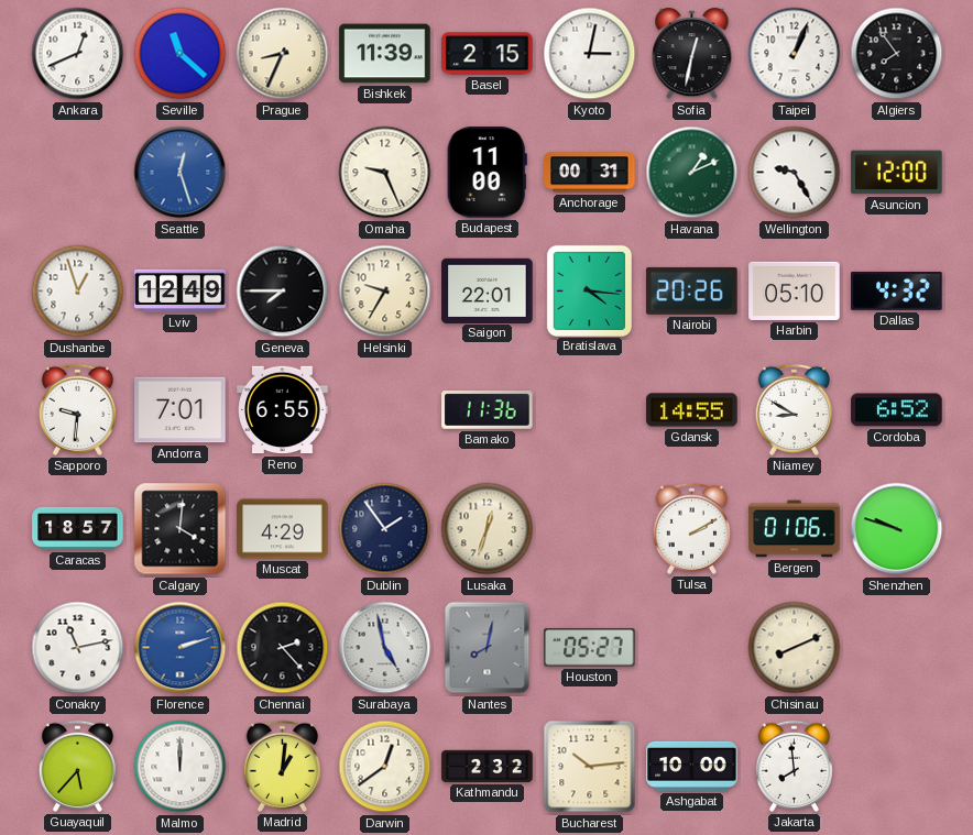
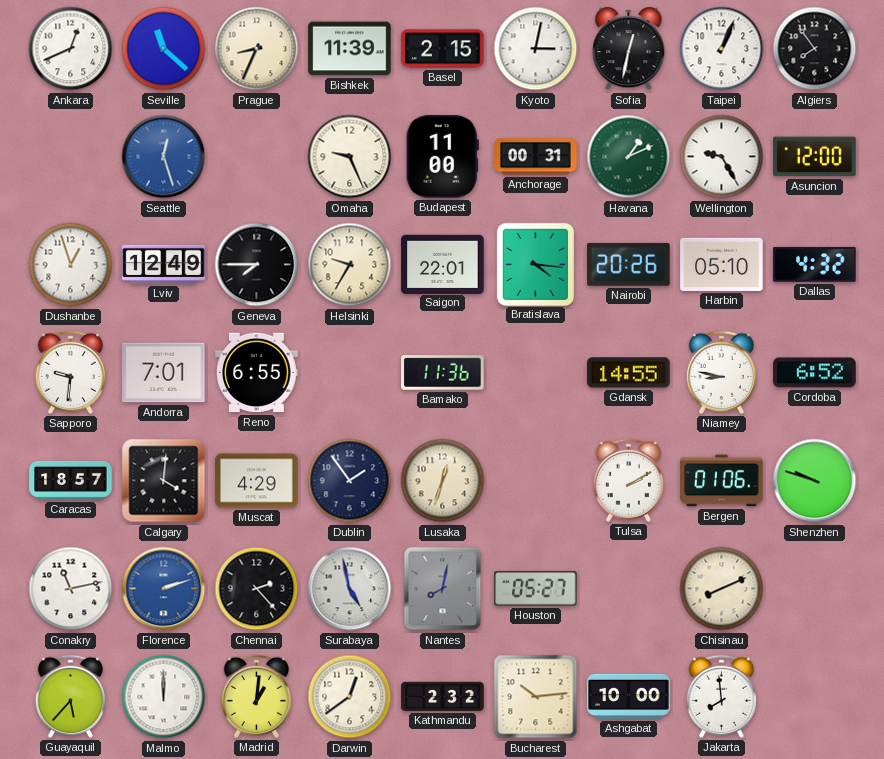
Niamey: 8:50 -> 8:47
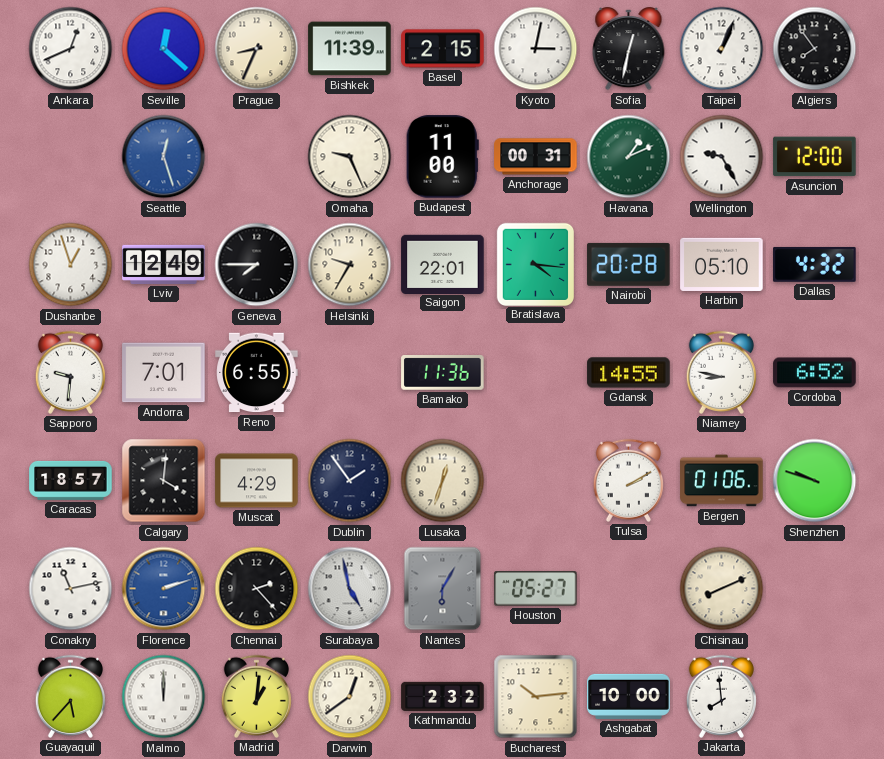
Seville: 11:22 -> 12:22
Nairobi: 20:26 -> 20:28
Nantes: 8:02 -> 6:05
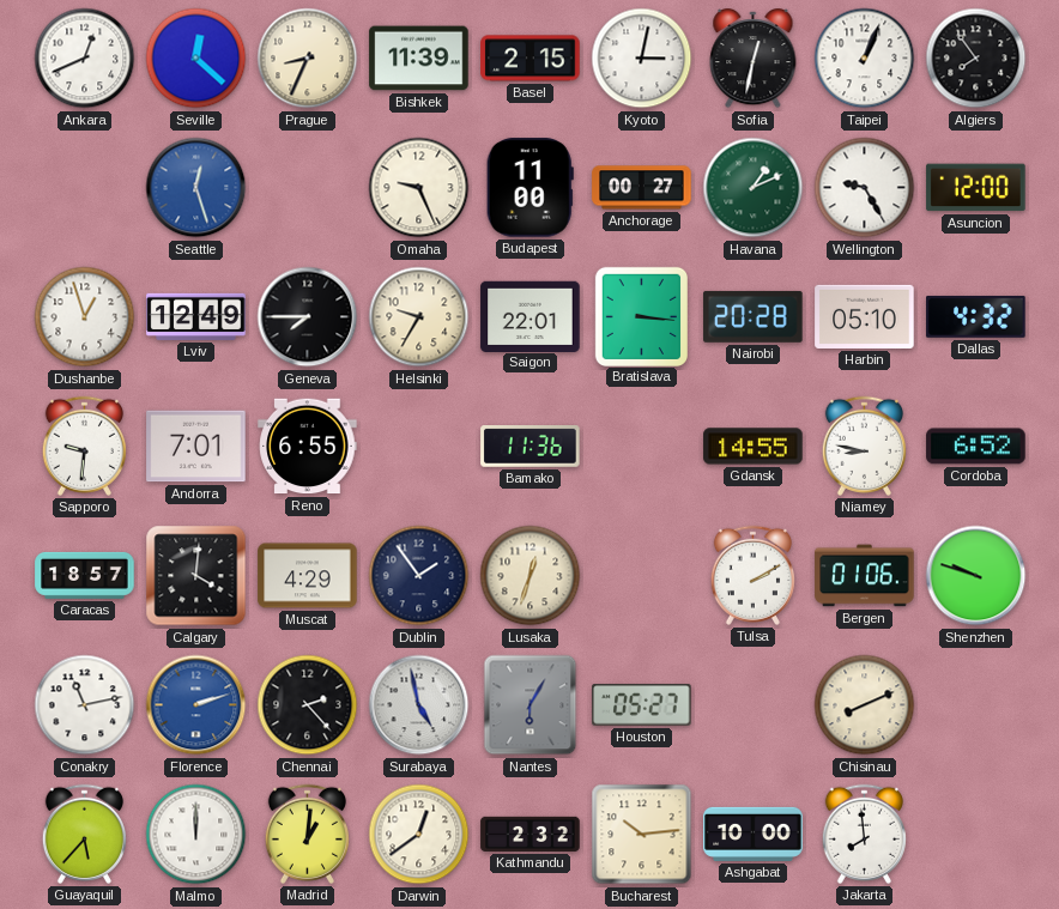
Anchorage: 00:31 -> 00:27
Bratislava: 4:16 -> 3:16
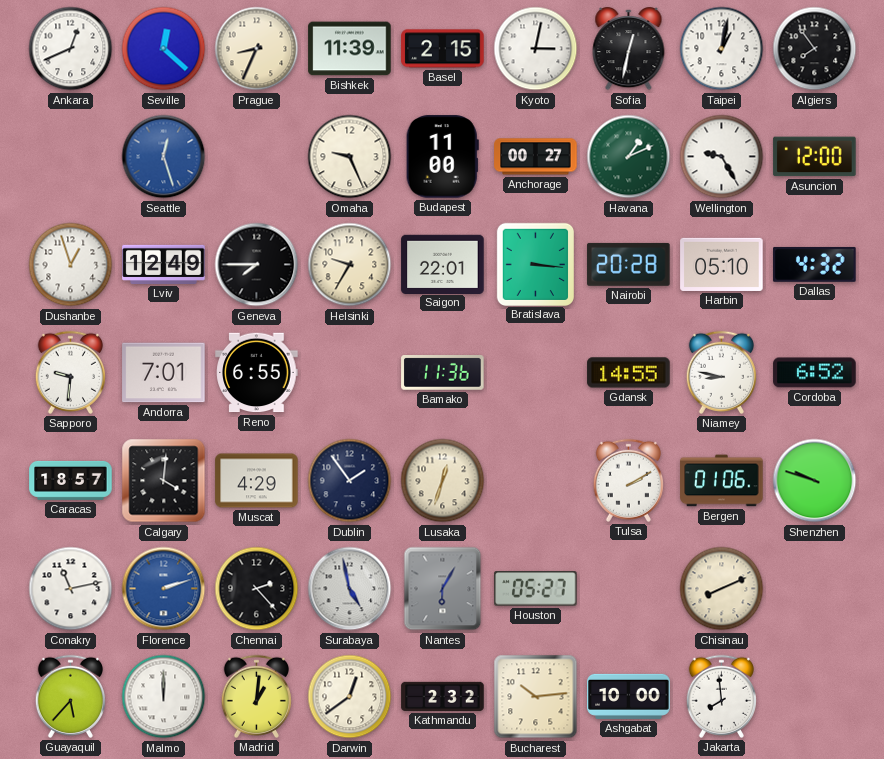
Taipei: 1:04 -> 1:02
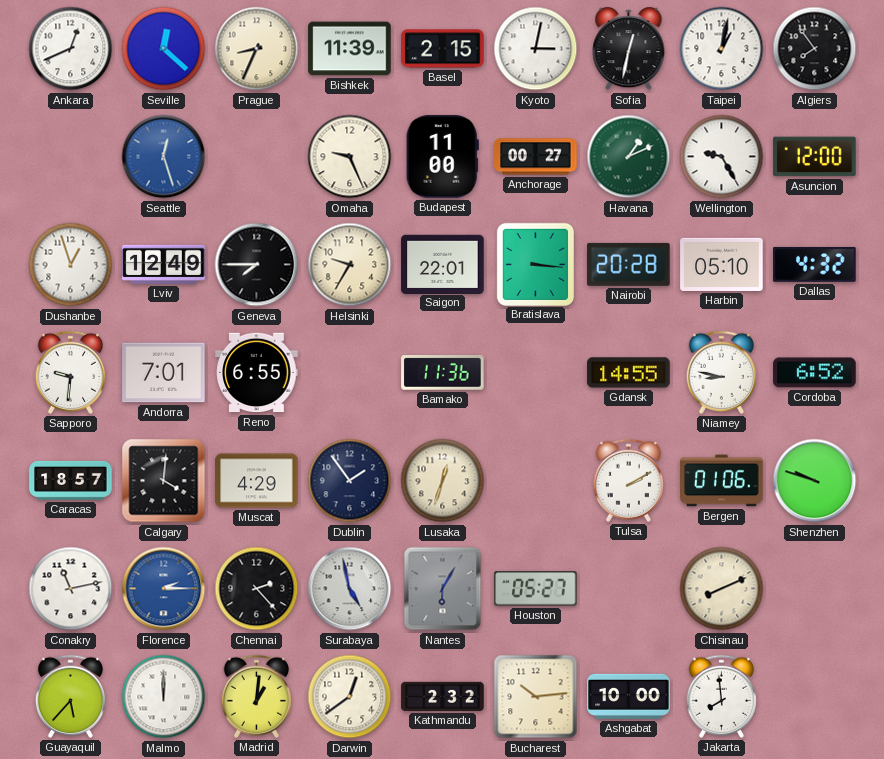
Florence: 2:12 -> 2:15
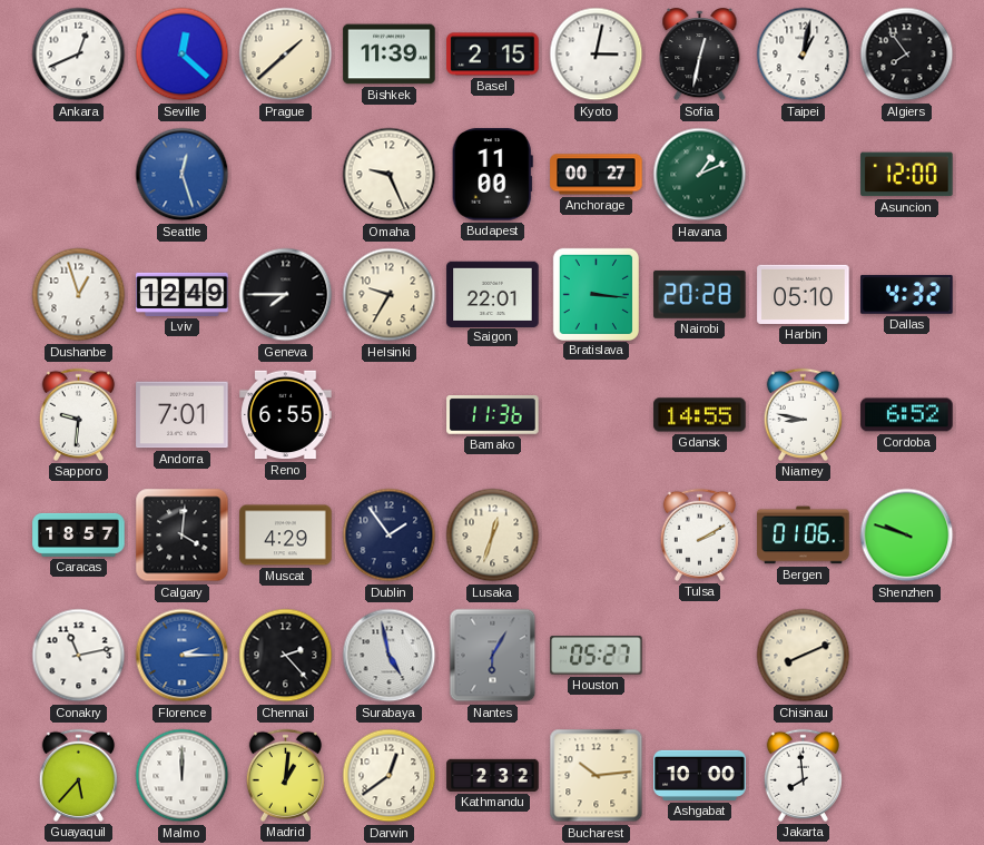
Prague: 8:34 -> 1:38
Wellington: 9:25 -> none
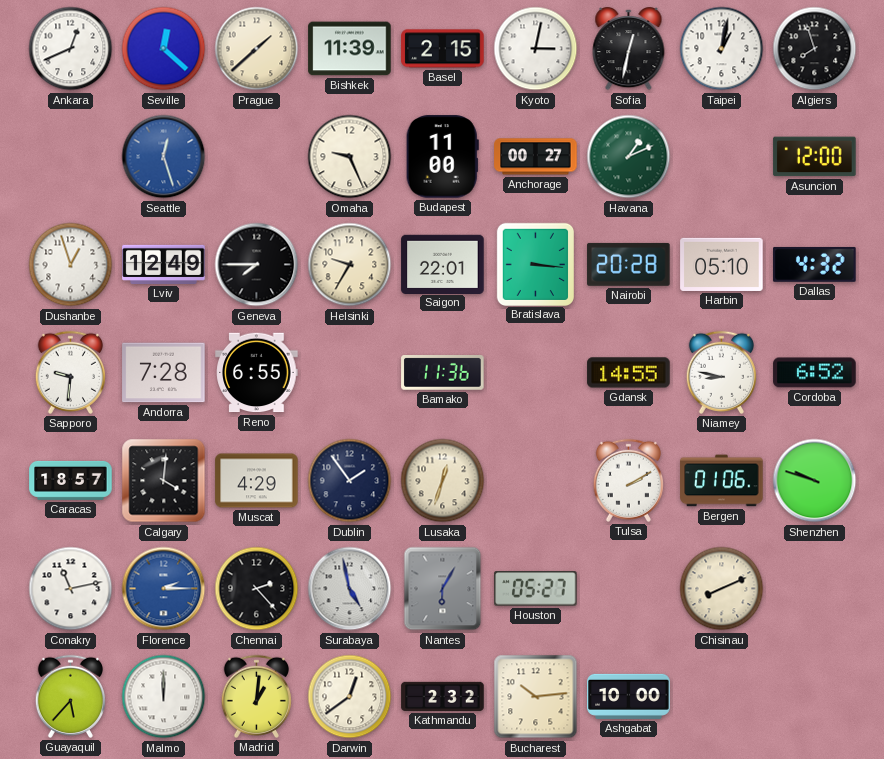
Algiers: 7:54 -> 7:57
Andorra: 7:01 -> 7:28
Jakarta: 7:59 -> none
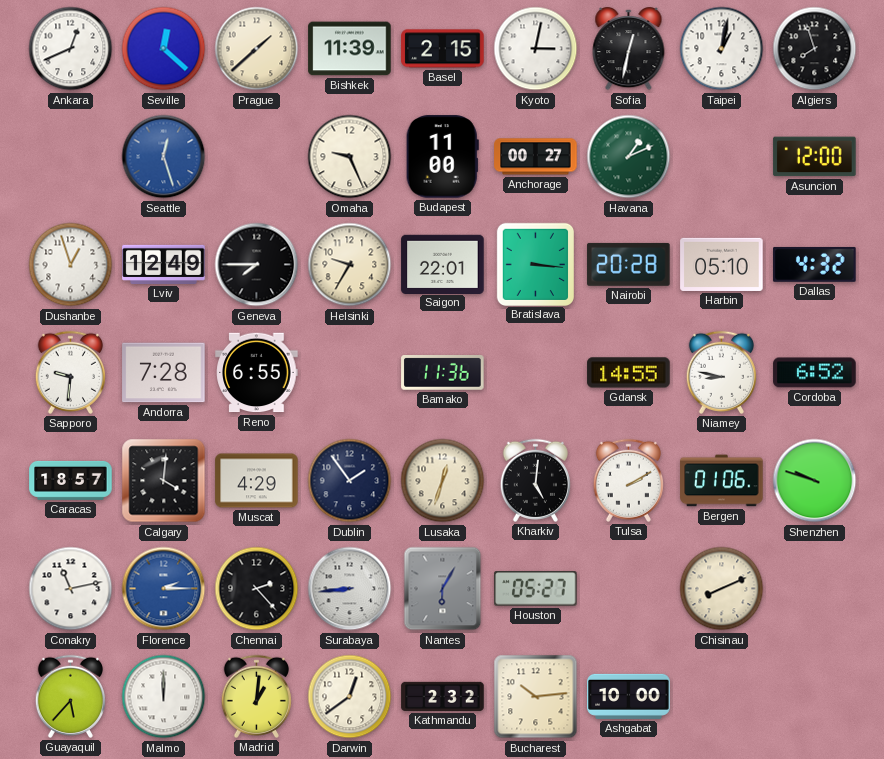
Kharkiv: none -> 5:01
Surabaya: 4:58 -> 8:44
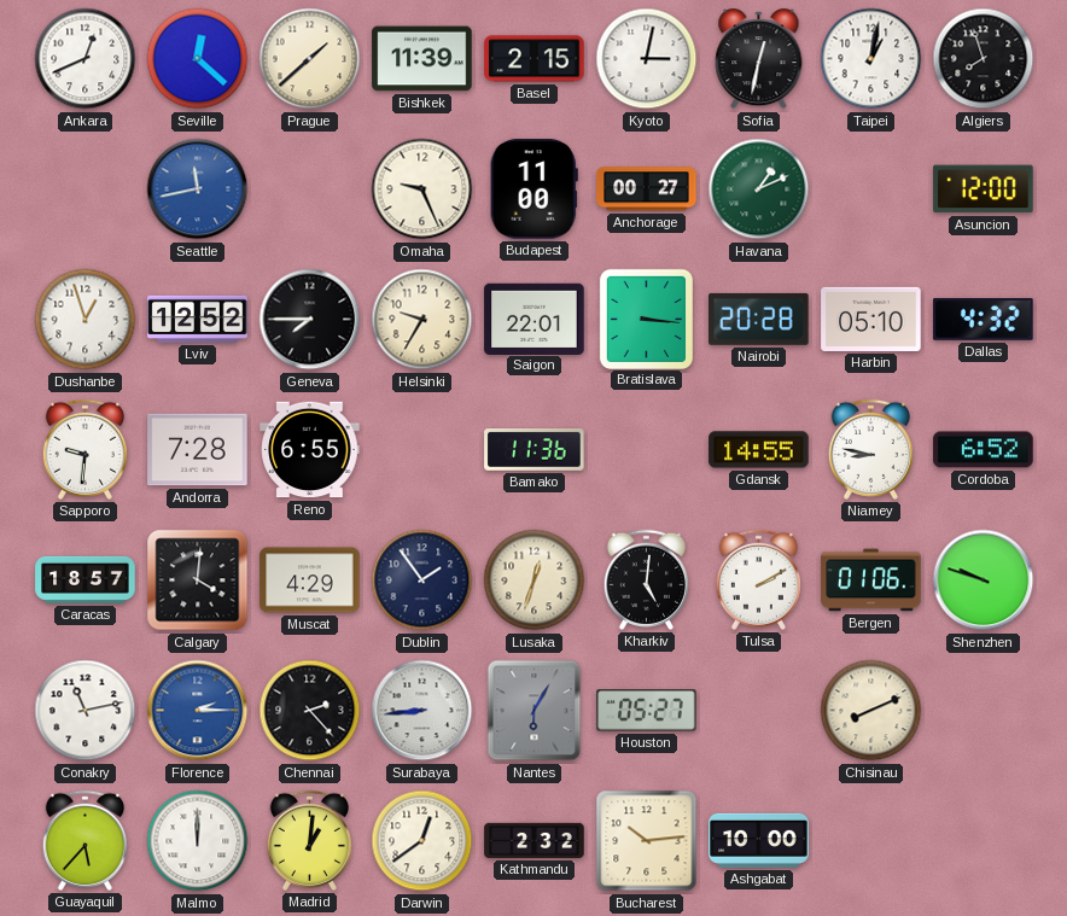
Seattle: 12:27 -> 11:43
Lviv: 12:49 -> 12:52
